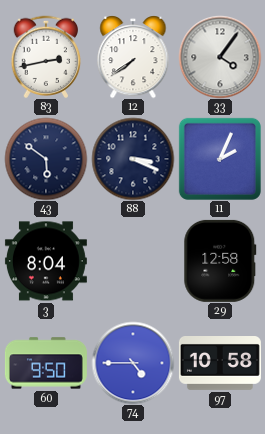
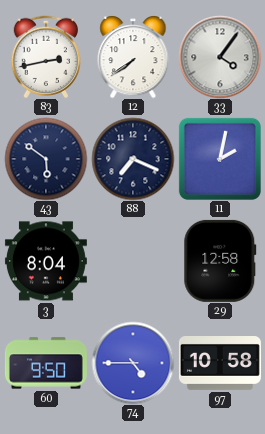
88: 3:19 -> 7:19
11: 2:04 -> 2:02
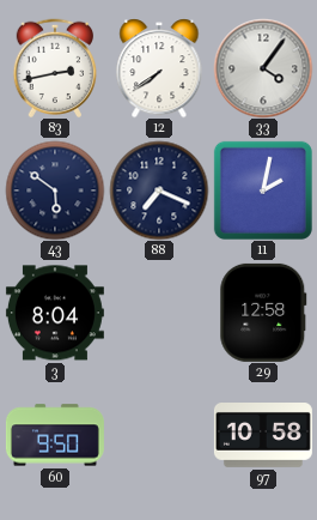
74: 4:45 -> none
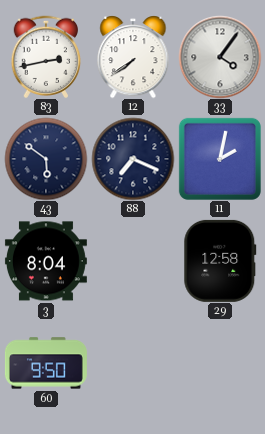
97: 10:58 -> none
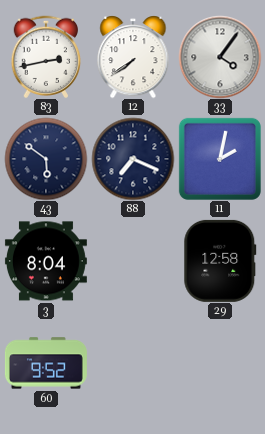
60: 9:50 -> 9:52
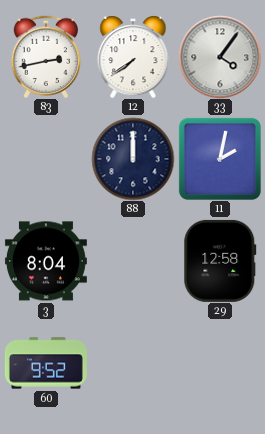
43: 5:51 -> none
88: 7:19 -> 12:00
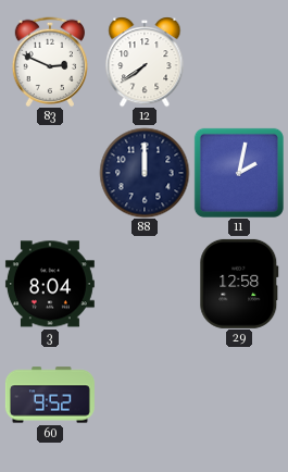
83: 2:43 -> 2:49
33: 4:06 -> none
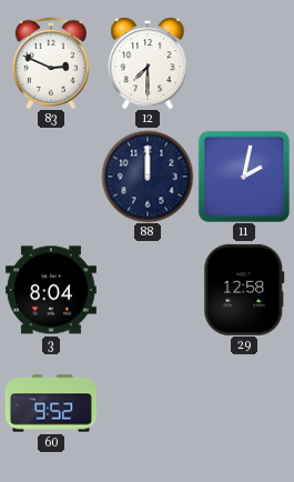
12: 7:39 -> 7:30
